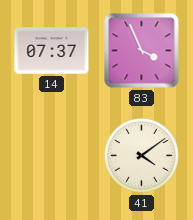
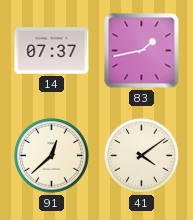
83: 3:56 -> 1:43
91: none -> 12:38
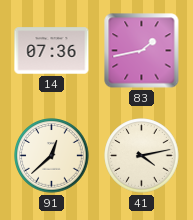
14: 07:37 -> 07:36
41: 4:09 -> 4:13
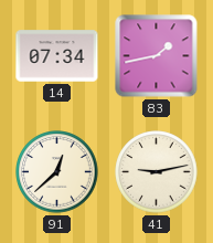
14: 07:36 -> 07:34
41: 4:13 -> 9:13
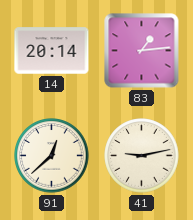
14: 07:34 -> 20:14
83: 1:43 -> 1:14
